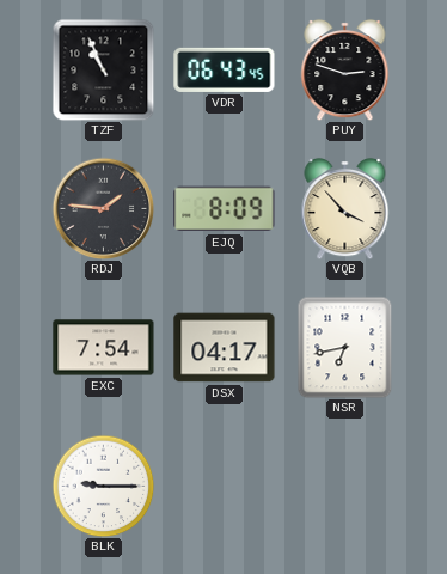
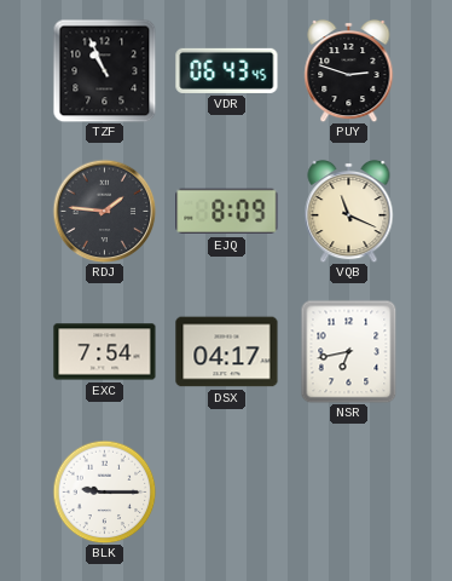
VQB: 3:53 -> 11:19
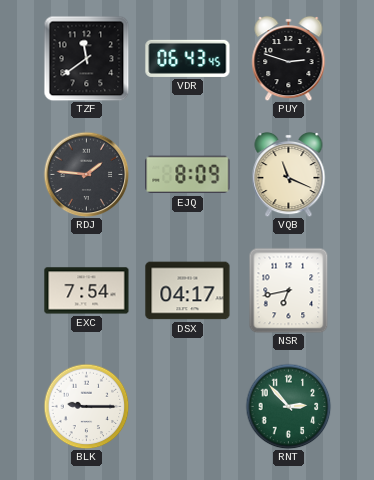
TZF: 10:56 -> 11:39
RNT: none -> 2:53
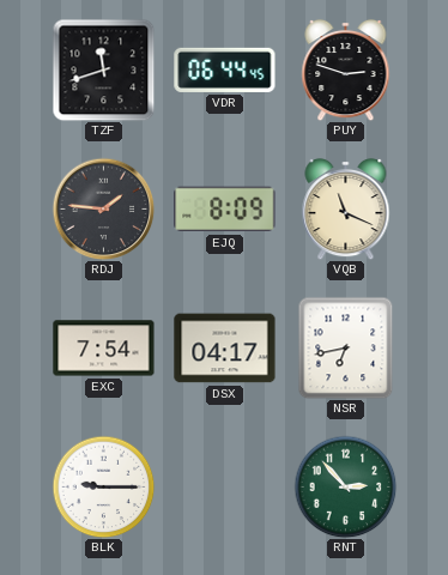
TZF: 11:39 -> 11:42
VDR: 06:43 -> 06:44
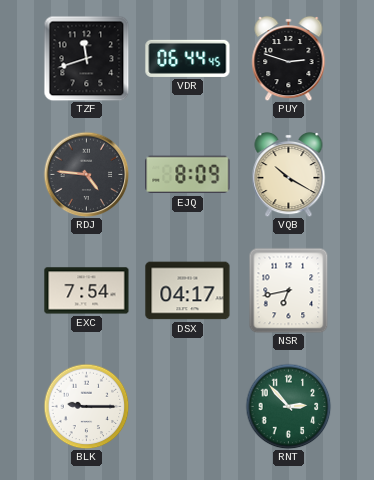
RDJ: 1:46 -> 4:46
VQB: 11:19 -> 10:20
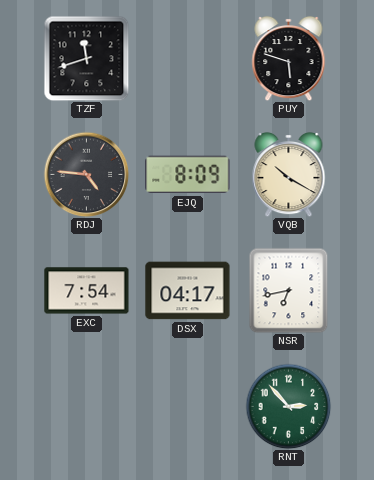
VDR: 06:44 -> none
PUY: 2:48 -> 5:48
BLK: 9:15 -> none
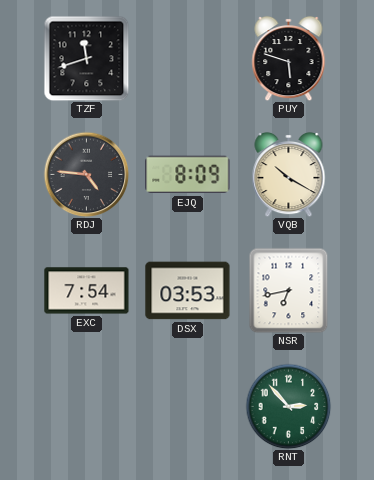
DSX: 04:17 -> 03:53
